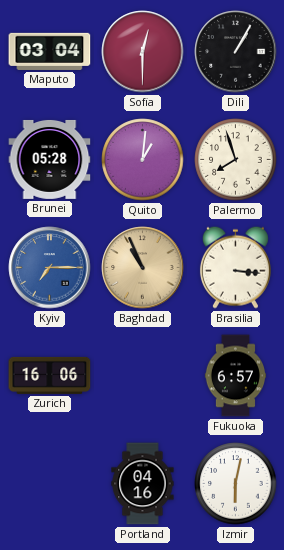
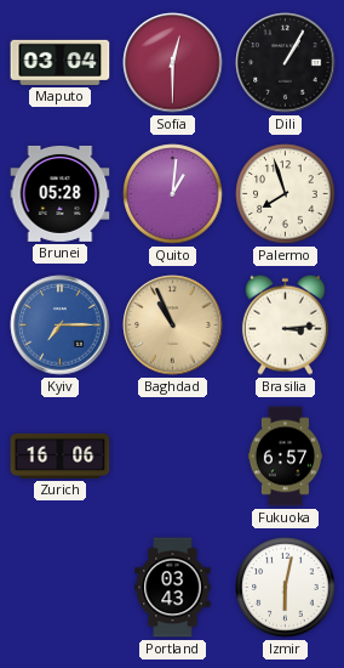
Brasilia: 3:16 -> 3:14
Portland: 04:16 -> 03:43
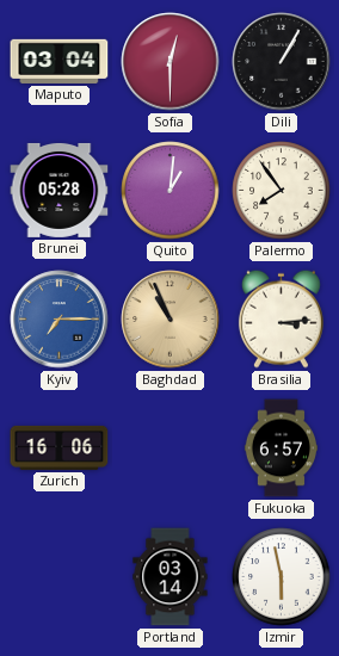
Palermo: 7:57 -> 7:54
Portland: 03:43 -> 03:14
Izmir: 6:02 -> 5:58
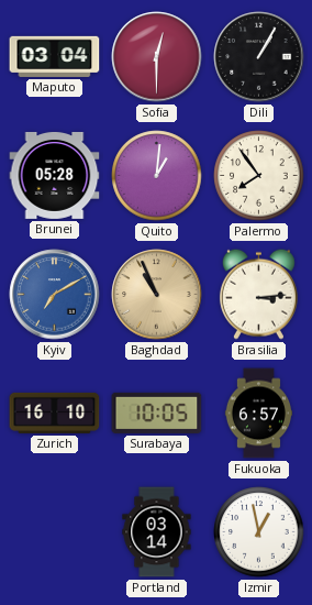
Kyiv: 7:15 -> 7:10
Zurich: 16:06 -> 16:10
Surabaya: none -> 10:05
Izmir: 5:58 -> 12:58
